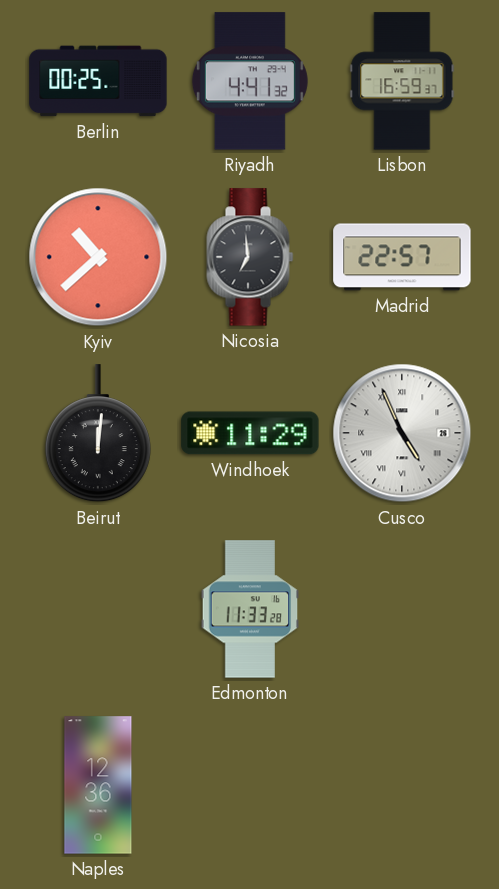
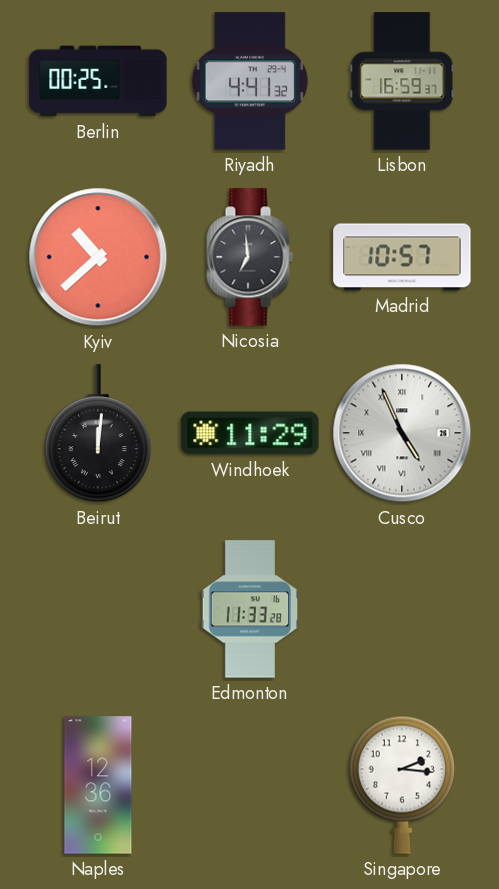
Madrid: 22:57 -> 10:57
Singapore: none -> 2:16
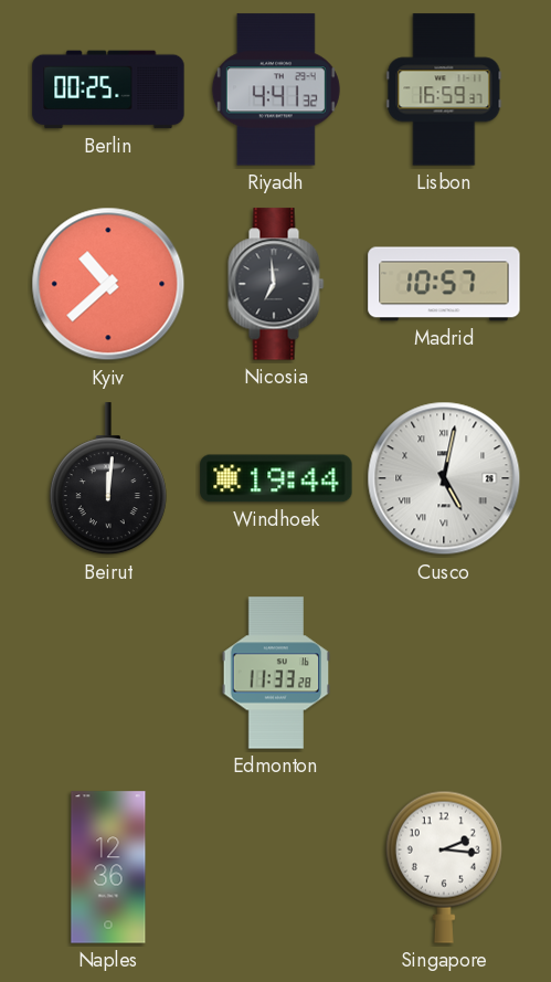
Windhoek: 11:29 -> 19:44
Cusco: 4:56 -> 5:02
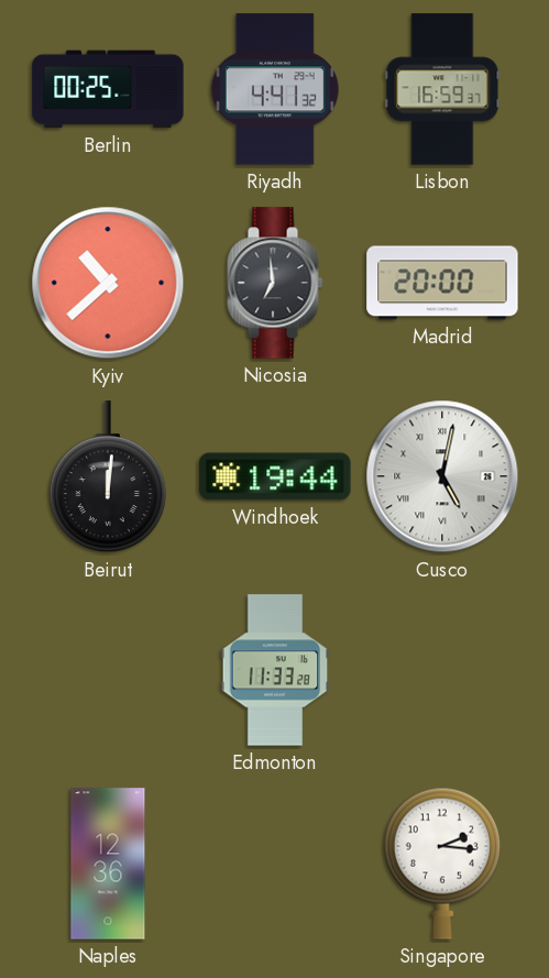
Madrid: 10:57 -> 20:00
